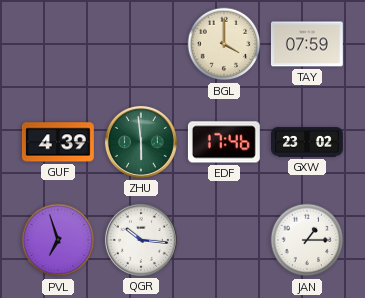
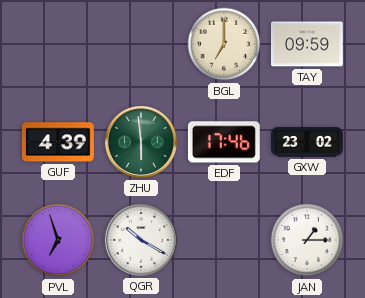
BGL: 4:00 -> 7:00
TAY: 07:59 -> 09:59
QGR: 10:16 -> 10:20
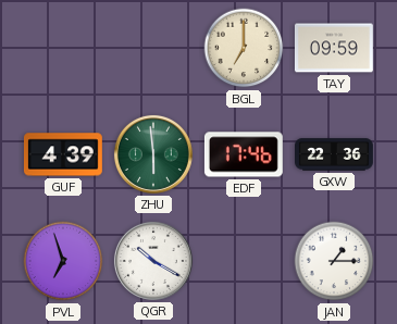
GXW: 23:02 -> 22:36
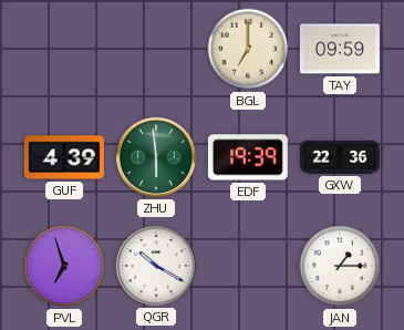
EDF: 17:46 -> 19:39
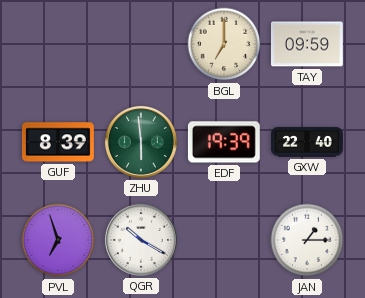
GUF: 4:39 -> 8:39
GXW: 22:36 -> 22:40
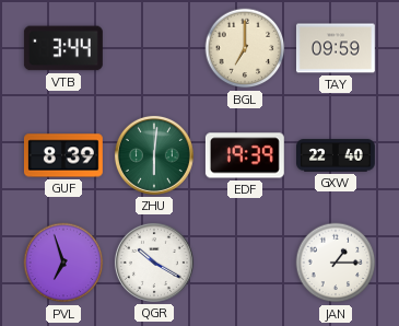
VTB: none -> 3:44
ZHU: 5:59 -> 6:01
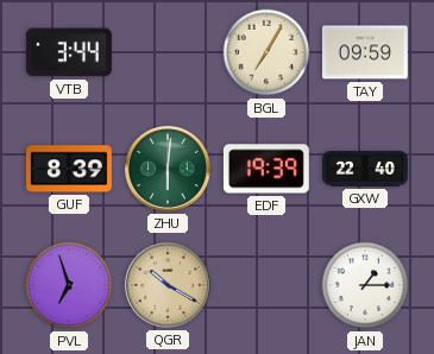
BGL: 7:00 -> 7:05
QGR dial: white -> champagne
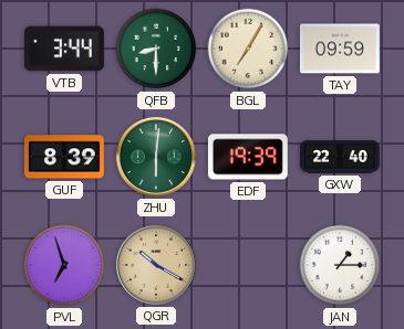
QFB: none -> 8:30
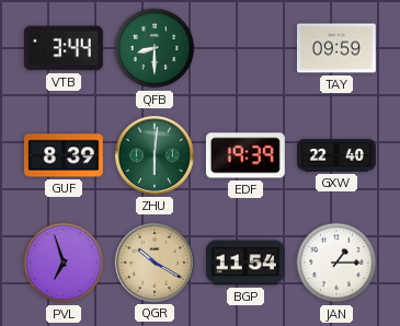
BGL: 7:05 -> none
BGP: none -> 11:54
